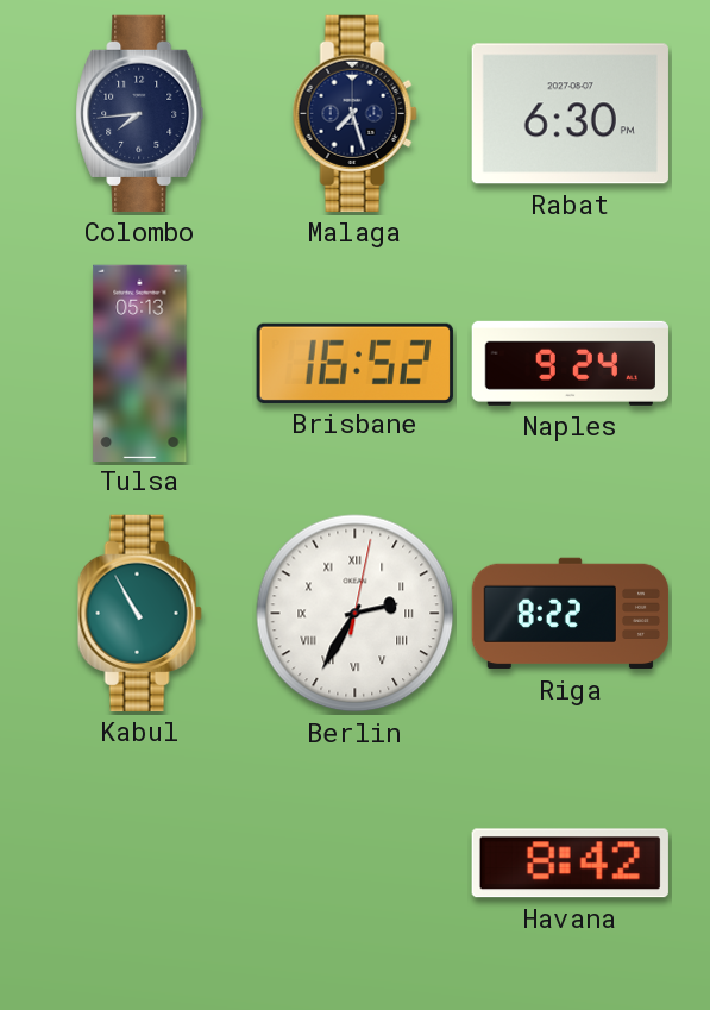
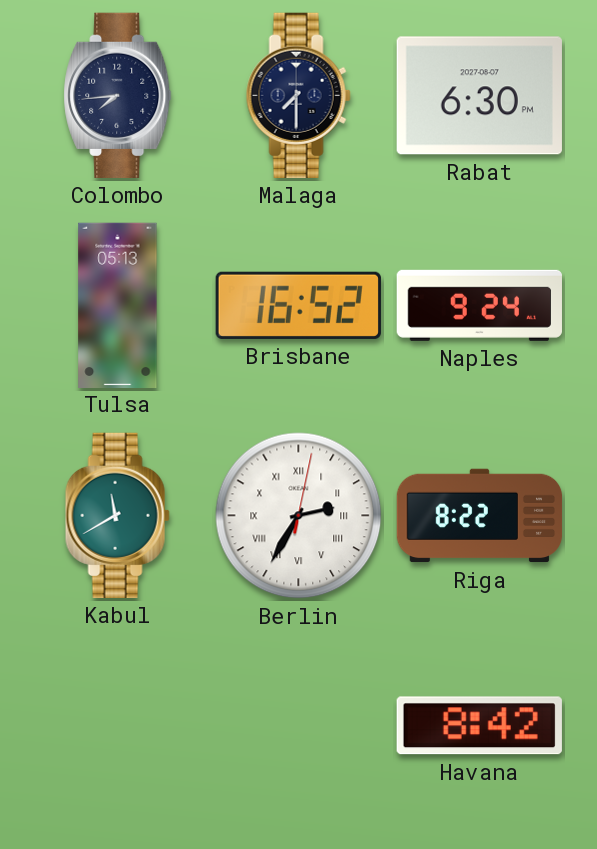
Malaga: 7:27 -> 7:30
Kabul: 10:55 -> 11:40
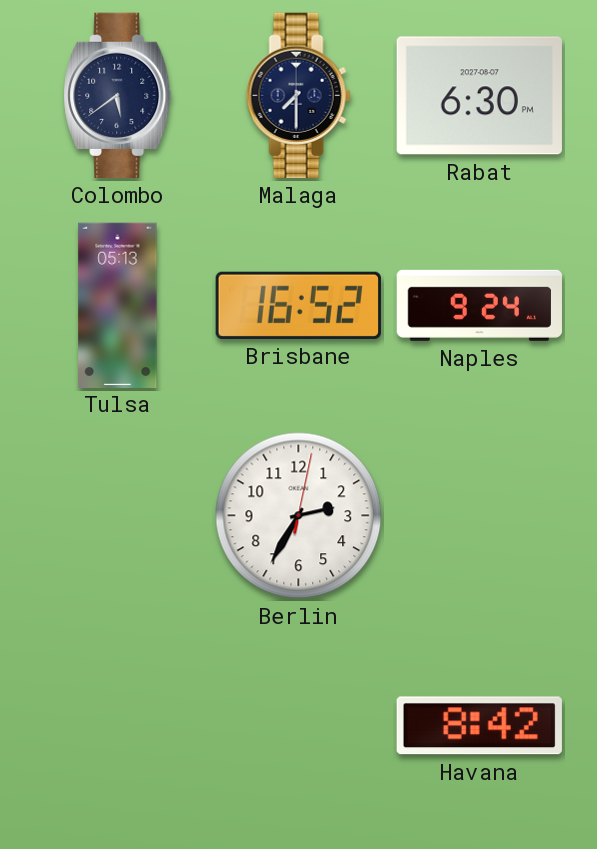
Colombo: 7:44 -> 5:39
Kabul: 11:40 -> none
Berlin numerals: Roman -> Arabic
Riga: 8:22 -> none
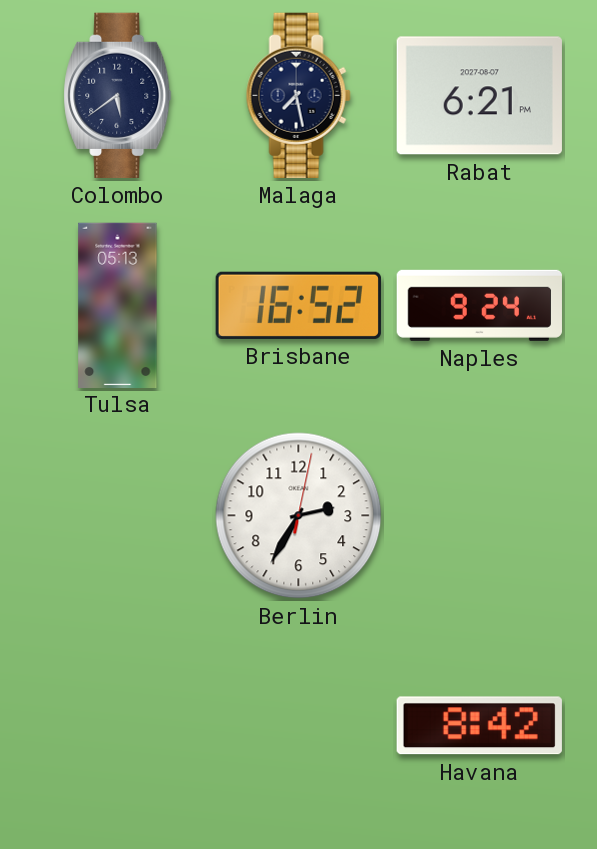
Malaga: 7:30 -> 7:28
Rabat: 6:30 -> 6:21
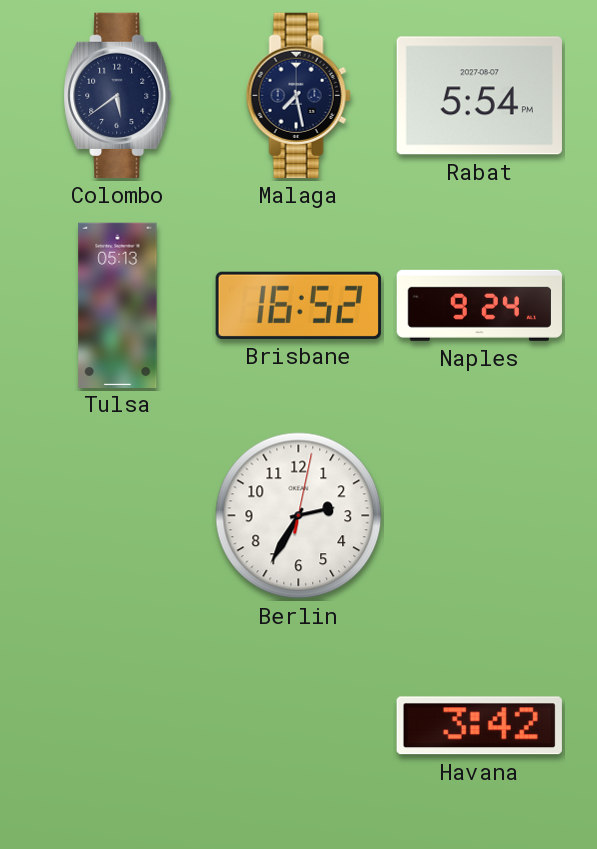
Rabat: 6:21 -> 5:54
Havana: 8:42 -> 3:42
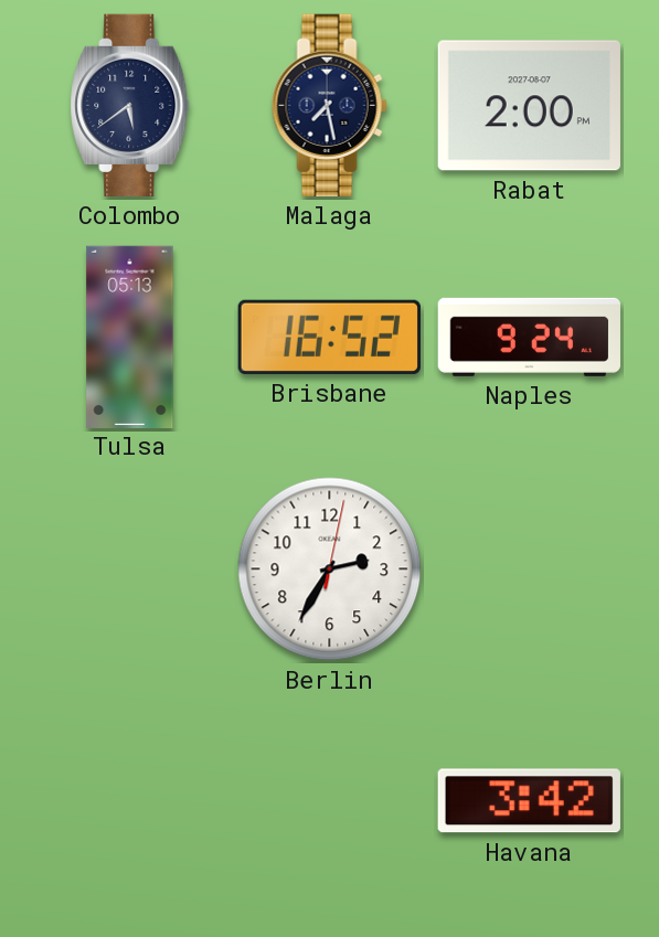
Rabat: 5:54 -> 2:00
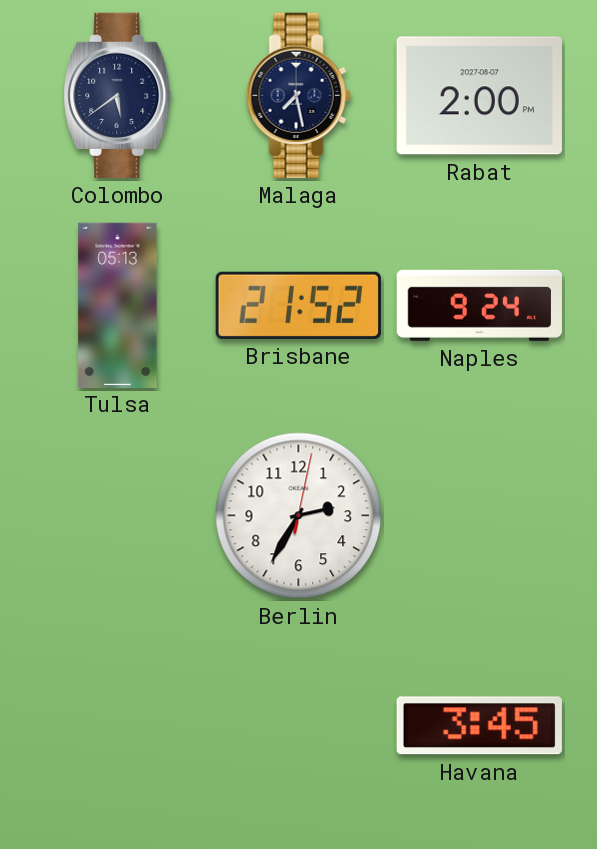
Brisbane: 16:52 -> 21:52
Havana: 3:42 -> 3:45
